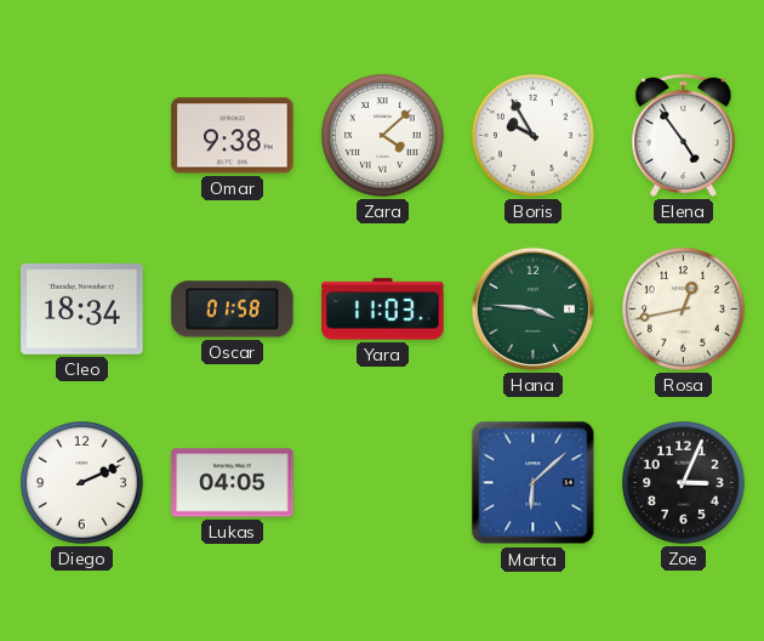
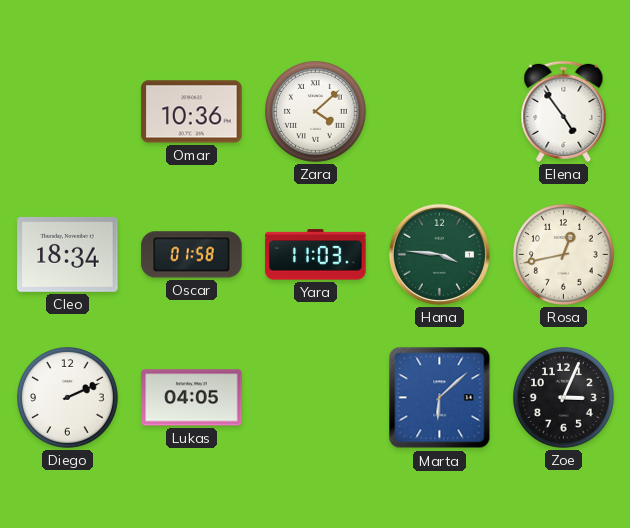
Omar: 9:38 -> 10:36
Boris: 9:55 -> none
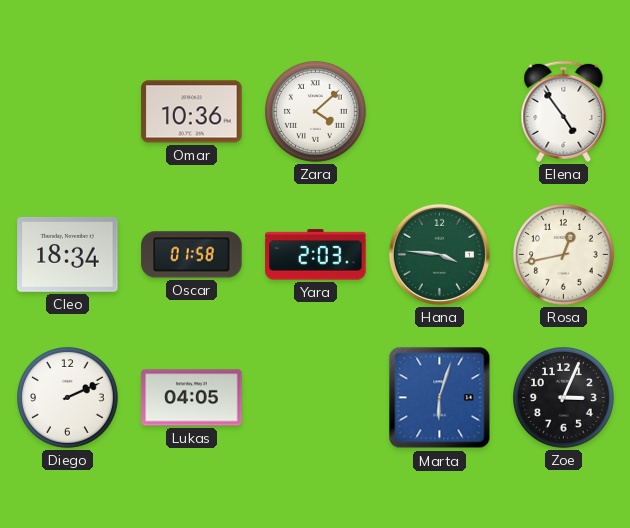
Yara: 11:03 -> 2:03
Marta: 6:08 -> 6:03
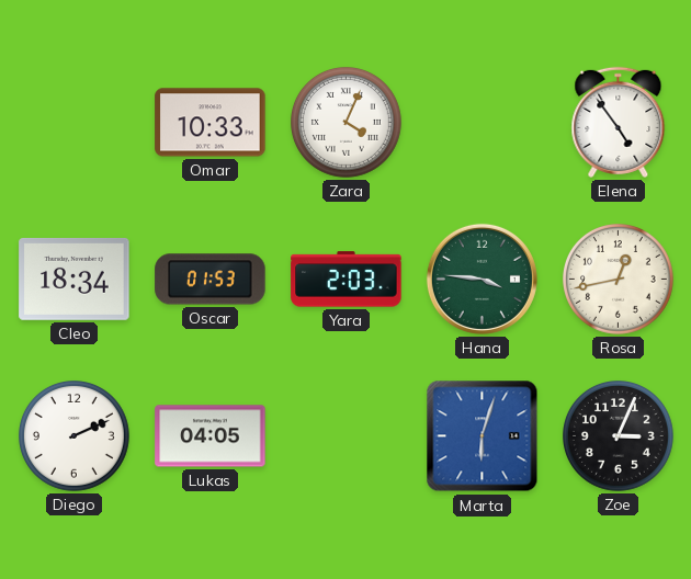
Omar: 10:36 -> 10:33
Zara: 4:08 -> 4:04
Oscar: 01:58 -> 01:53
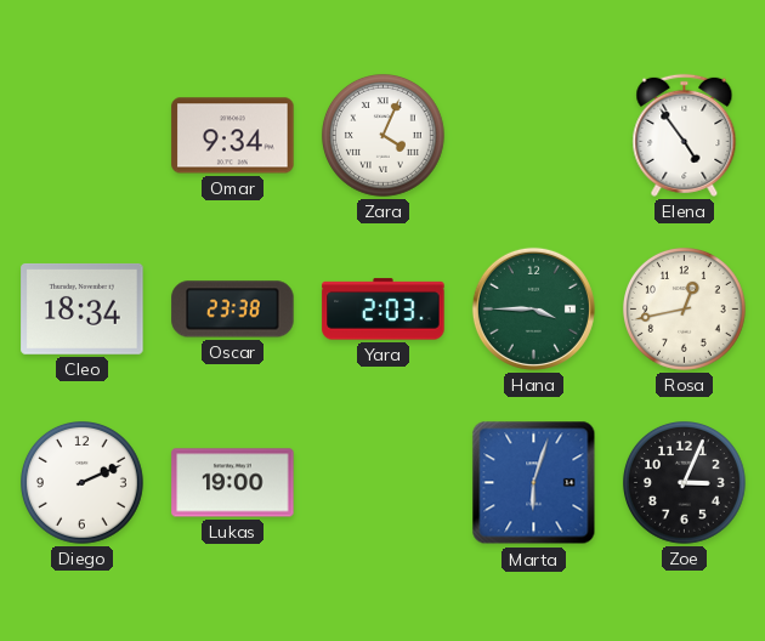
Omar: 10:33 -> 9:34
Oscar: 01:53 -> 23:38
Hana: 3:46 -> 3:45
Lukas: 04:05 -> 19:00
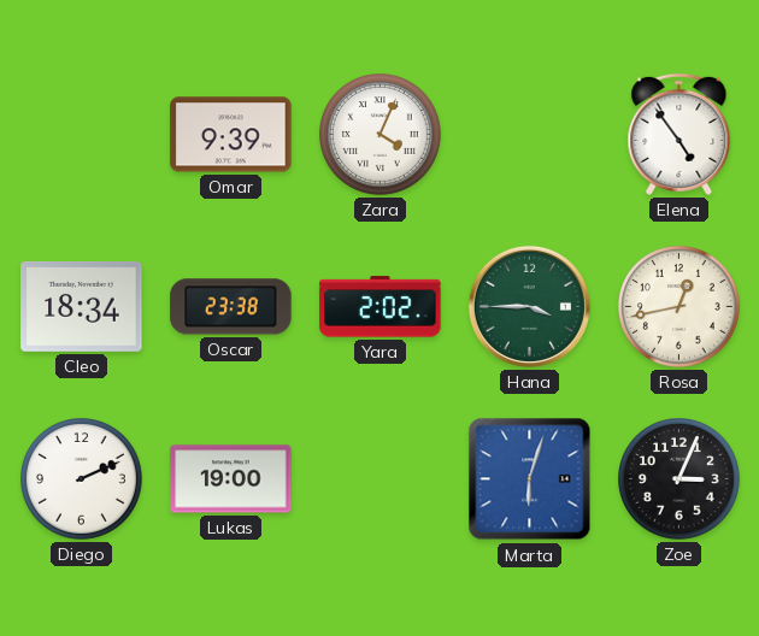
Omar: 9:34 -> 9:39
Yara: 2:03 -> 2:02
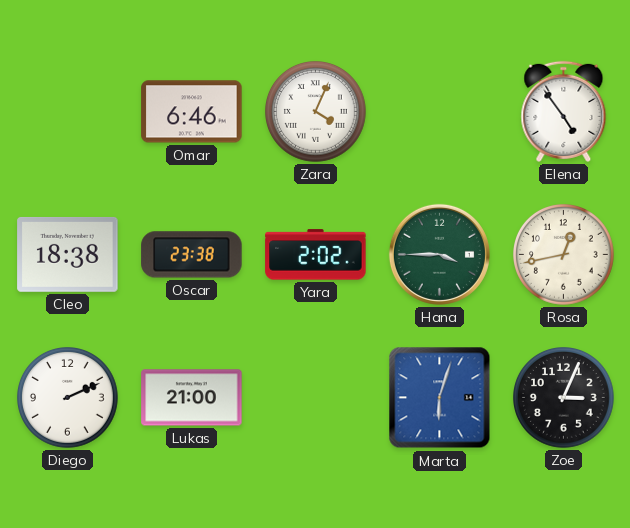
Omar: 9:39 -> 6:46
Cleo: 18:34 -> 18:38
Lukas: 19:00 -> 21:00
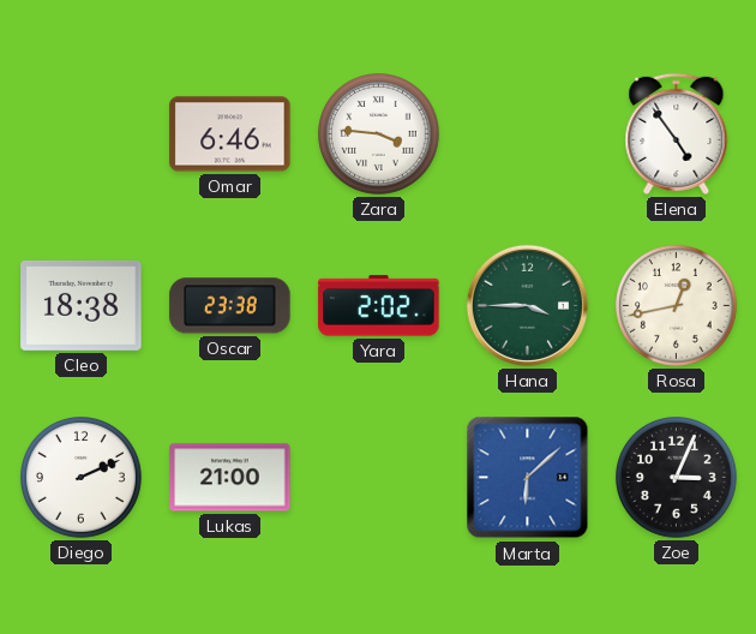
Zara: 4:04 -> 3:46
Marta: 6:03 -> 6:08
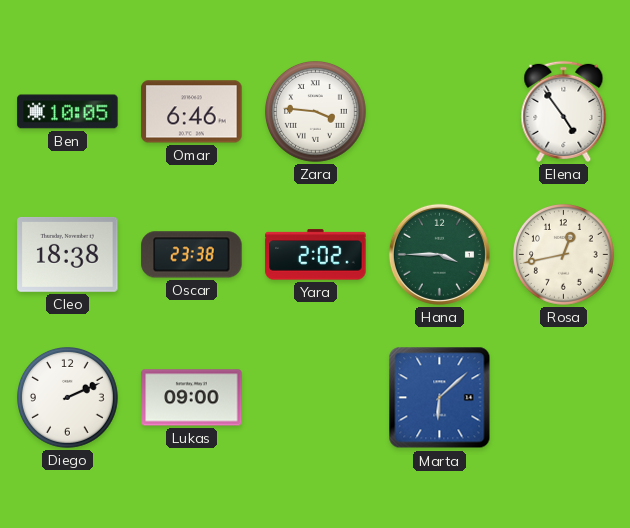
Ben: none -> 10:05
Lukas: 21:00 -> 09:00
Zoe: 3:04 -> none
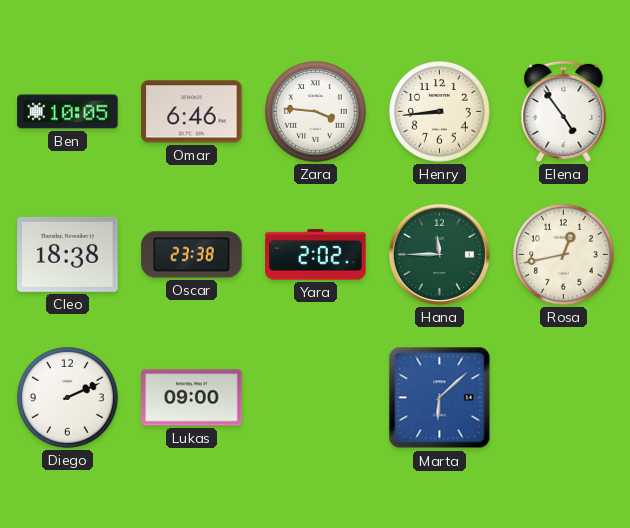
Henry: none -> 8:44
Hana: 3:45 -> 11:45
